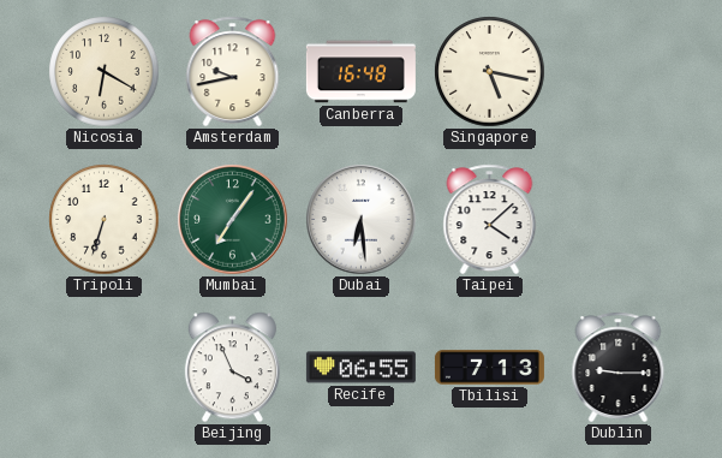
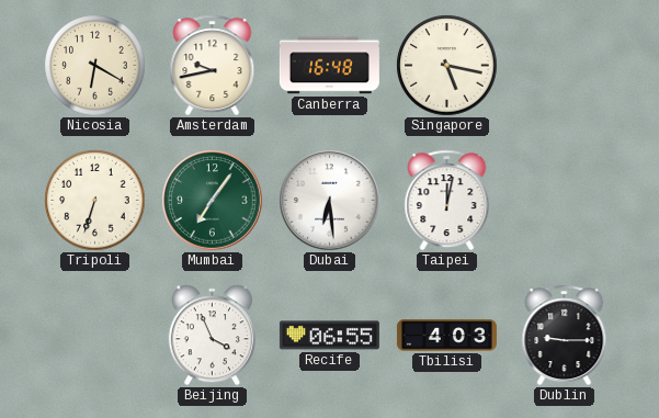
Taipei: 4:08 -> 12:02
Tbilisi: 7:13 -> 4:03
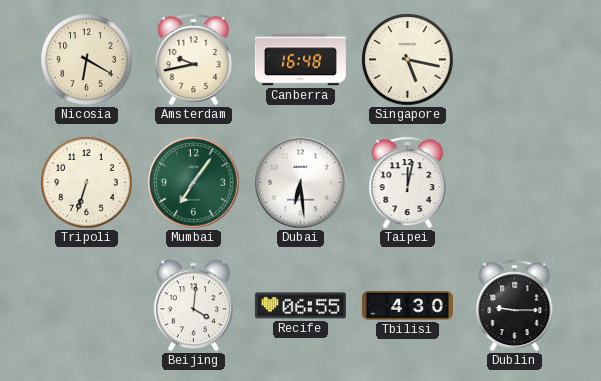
Beijing: 3:56 -> 4:01
Tbilisi: 4:03 -> 4:30
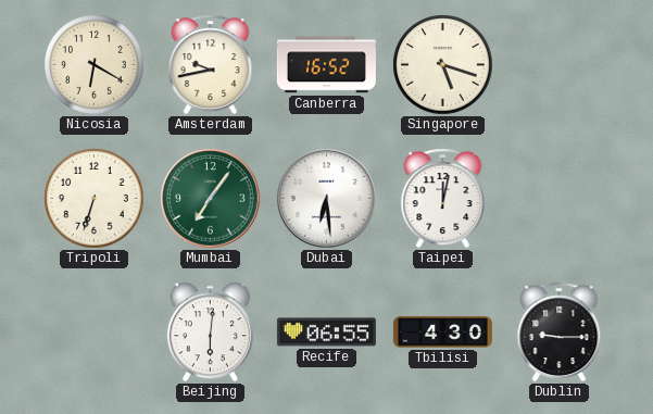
Canberra: 16:48 -> 16:52
Singapore: 5:17 -> 5:18
Beijing: 4:01 -> 6:01
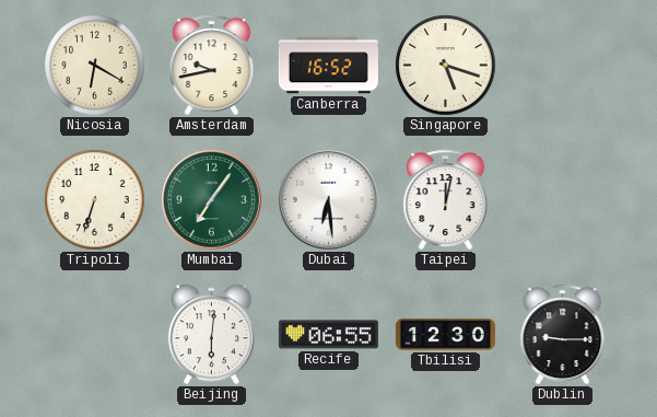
Tbilisi: 4:30 -> 12:30
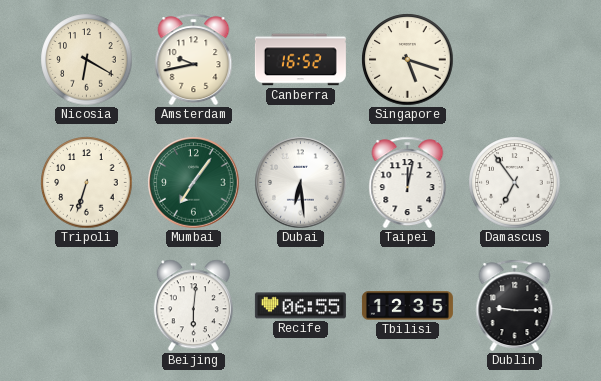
Damascus: none -> 6:54
Tbilisi: 12:30 -> 12:35
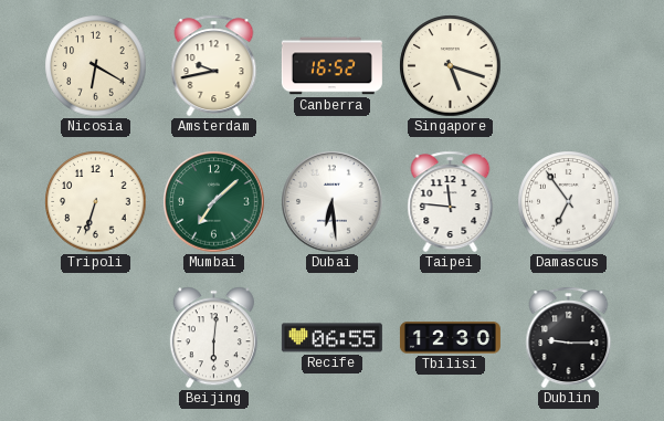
Mumbai: 7:06 -> 7:08
Taipei: 12:02 -> 11:46
Tbilisi: 12:35 -> 12:30
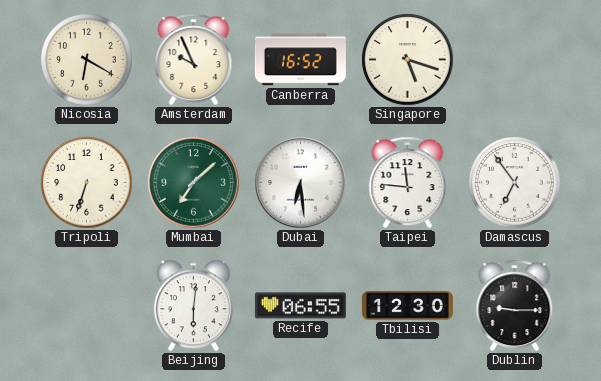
Amsterdam: 9:43 -> 9:56
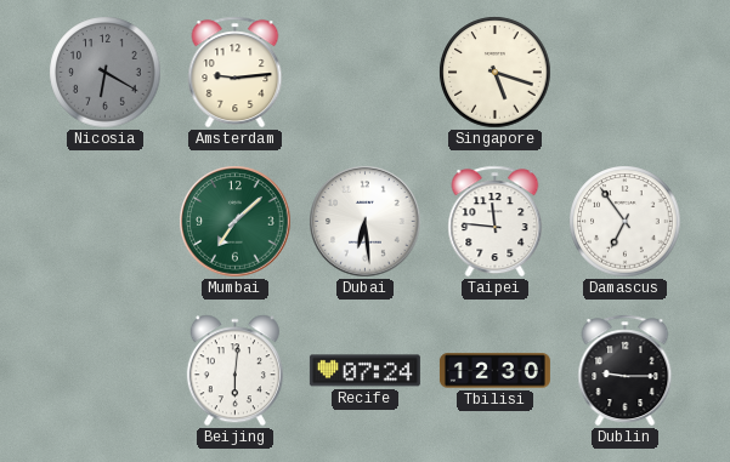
Nicosia dial: cream -> grey
Amsterdam: 9:56 -> 9:14
Canberra: 16:52 -> none
Tripoli: 6:33 -> none
Recife: 06:55 -> 07:24
